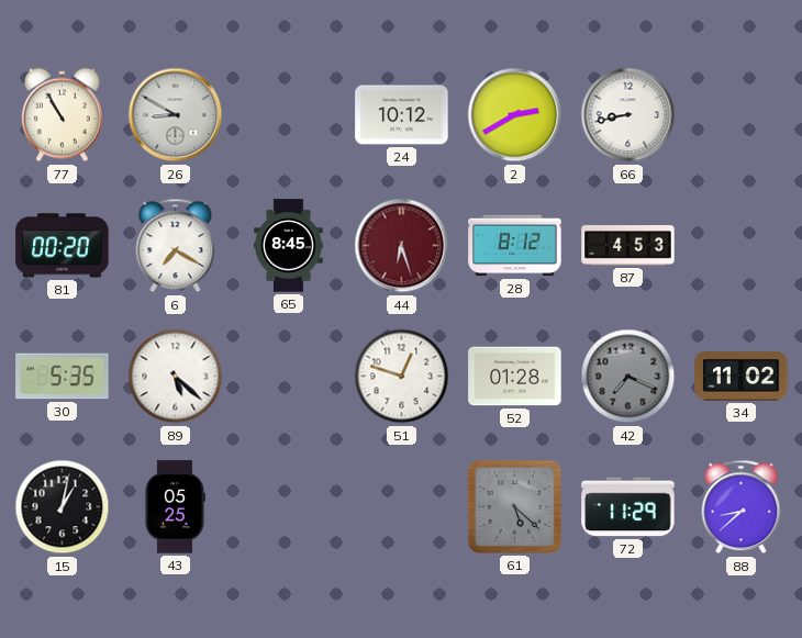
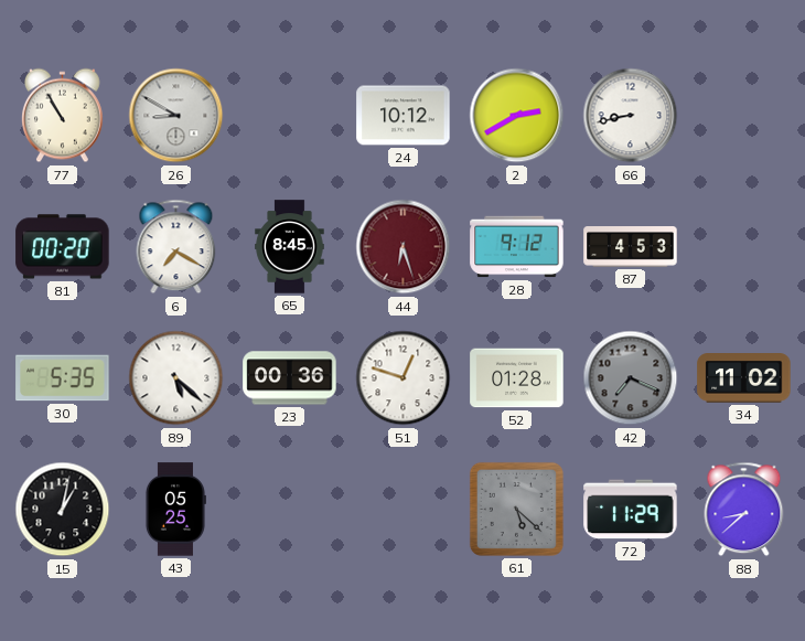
28: 8:12 -> 9:12
23: none -> 00:36
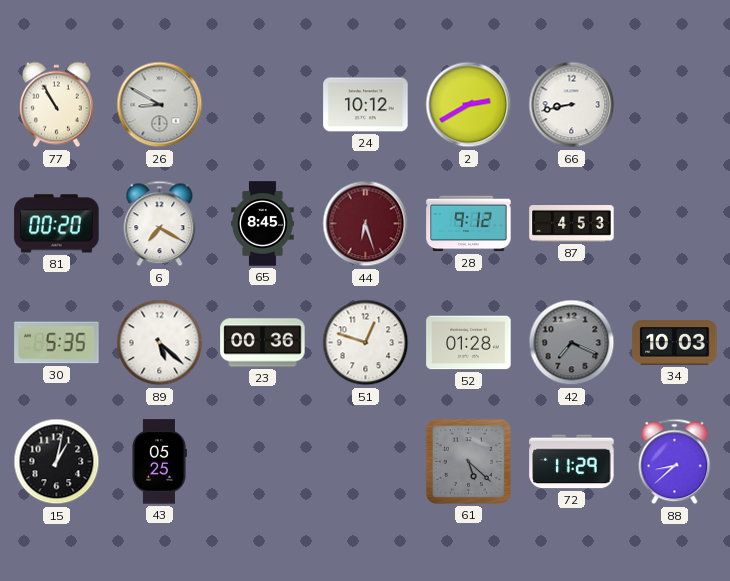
34: 11:02 -> 10:03
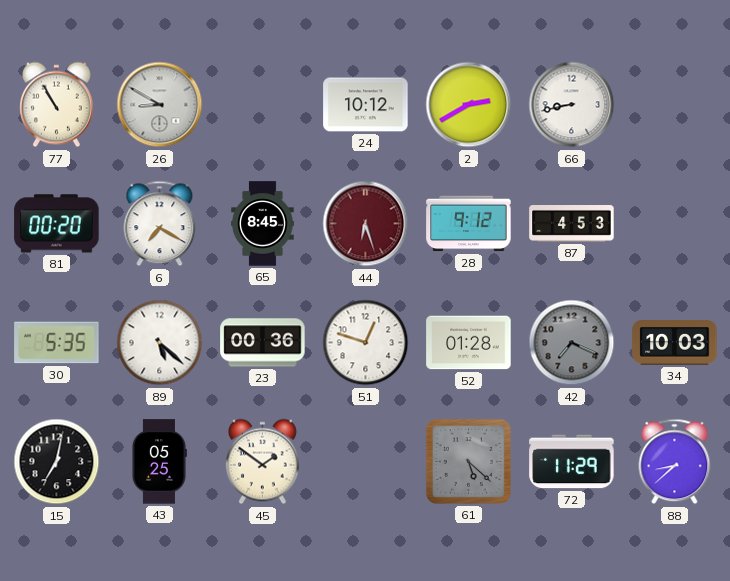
15: 1:02 -> 7:02
45: none -> 1:51
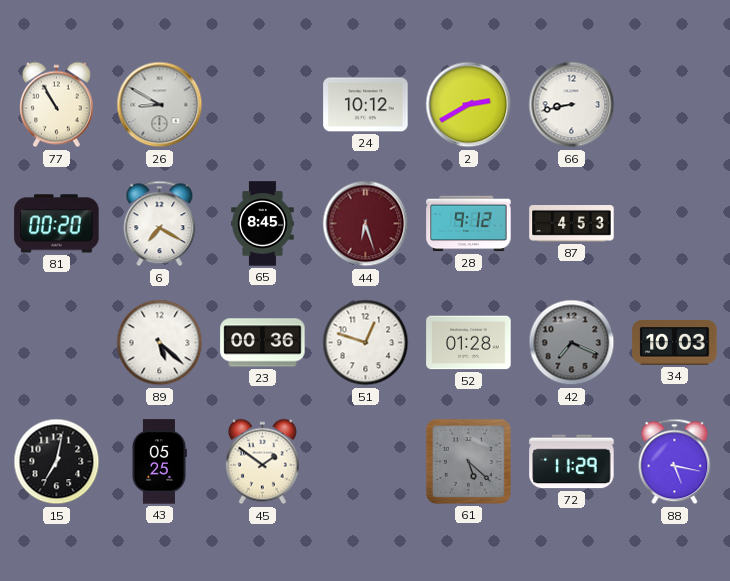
30: 5:35 -> none
88: 8:38 -> 5:17
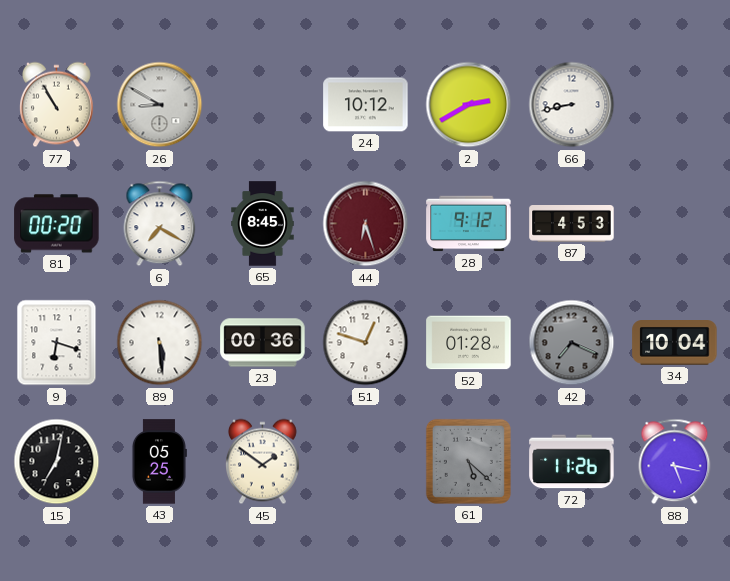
9: none -> 6:18
89: 5:22 -> 5:29
34: 10:03 -> 10:04
72: 11:29 -> 11:26
